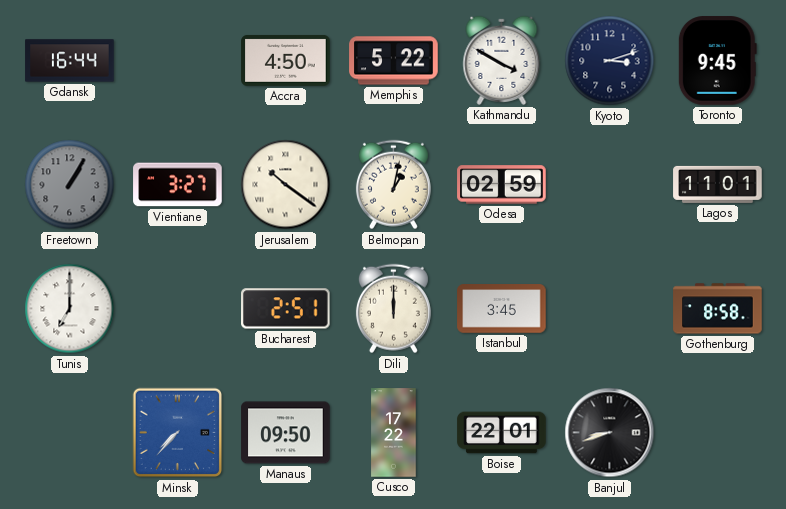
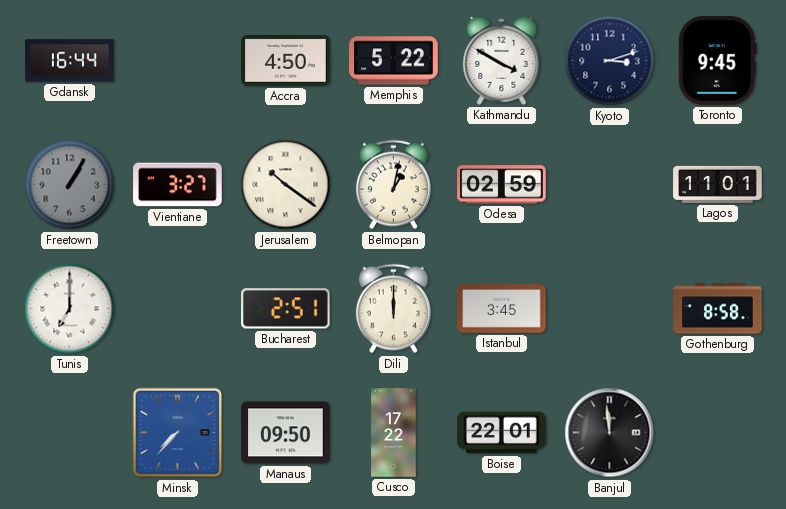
Banjul: 8:42 -> 11:59
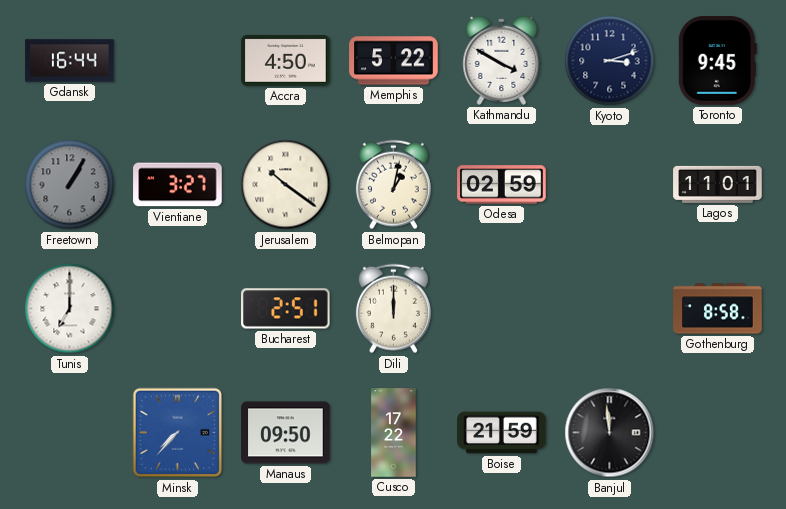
Istanbul: 3:45 -> none
Boise: 22:01 -> 21:59
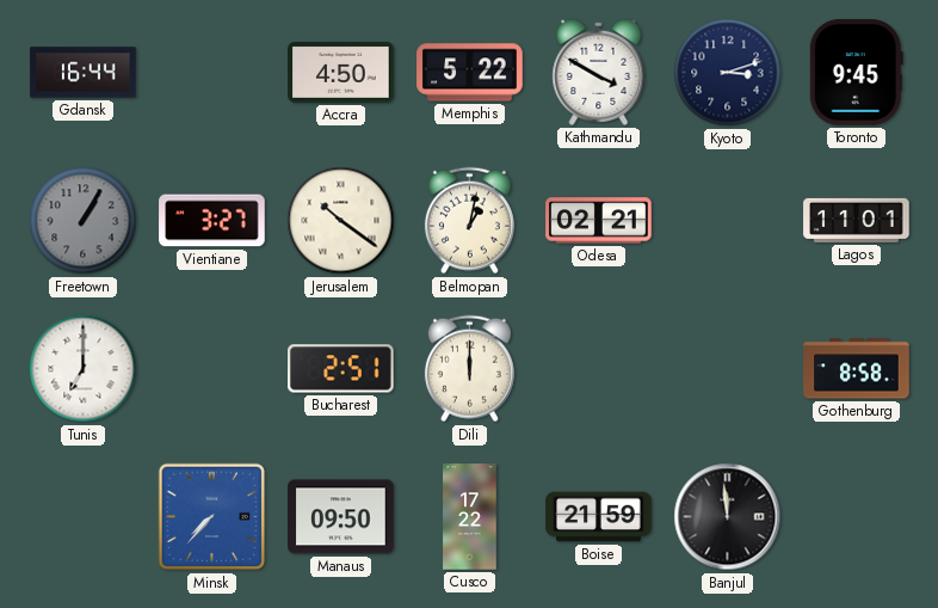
Odesa: 02:59 -> 02:21
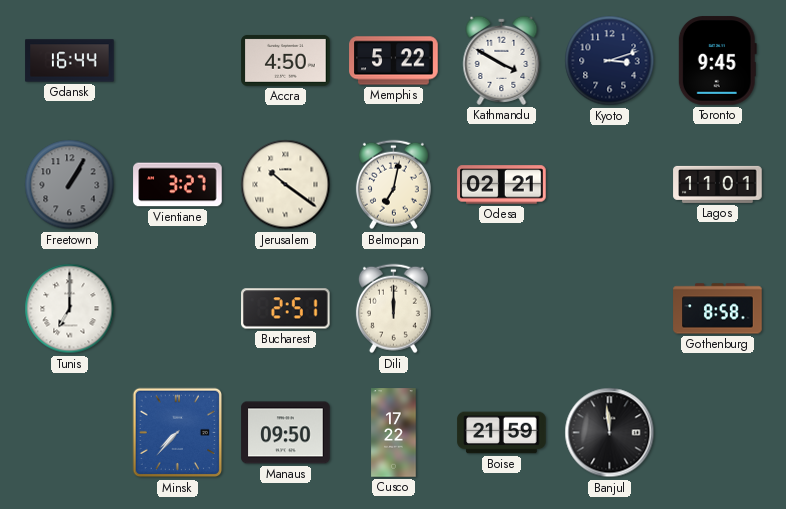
Belmopan: 1:02 -> 7:02
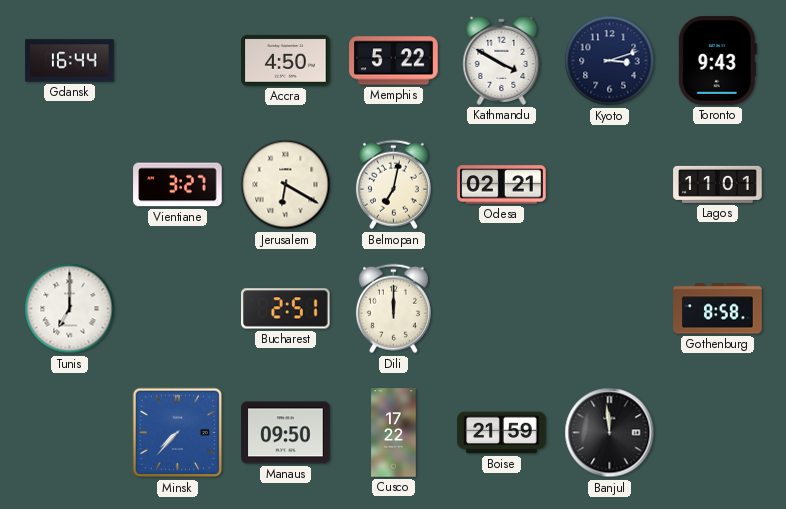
Toronto: 9:45 -> 9:43
Freetown: 1:05 -> none
Jerusalem: 10:21 -> 6:20
